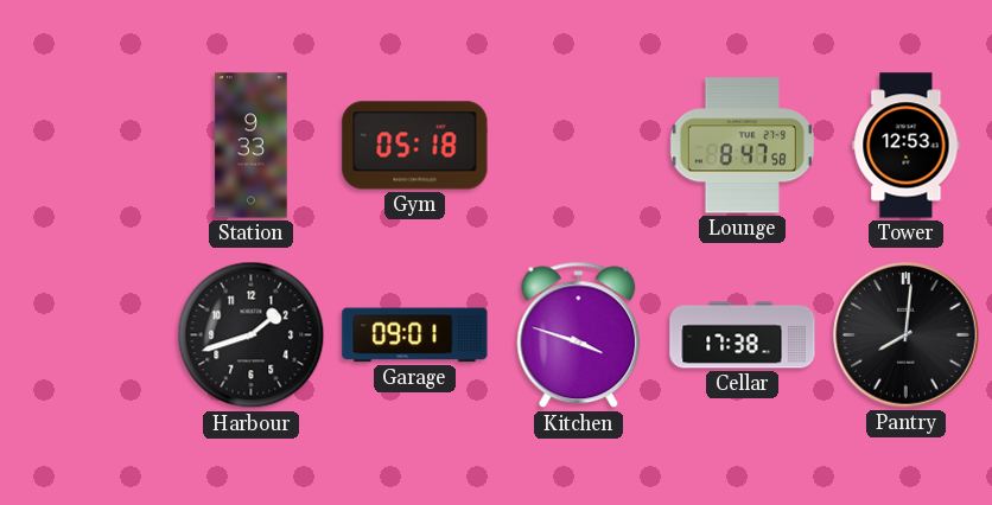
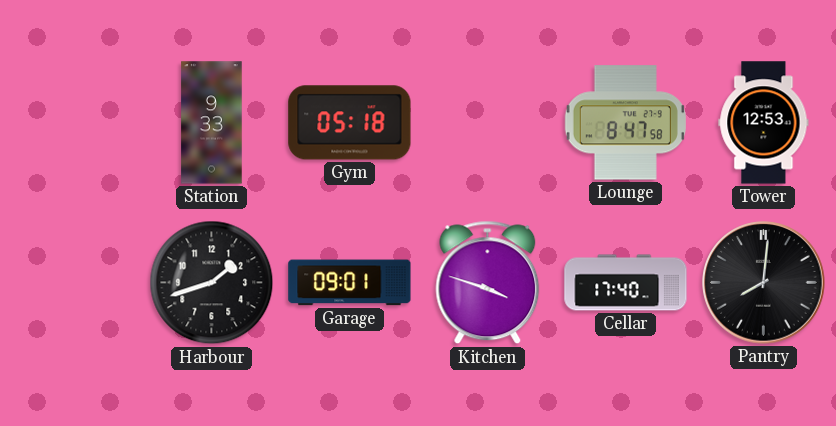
Cellar: 17:38 -> 17:40
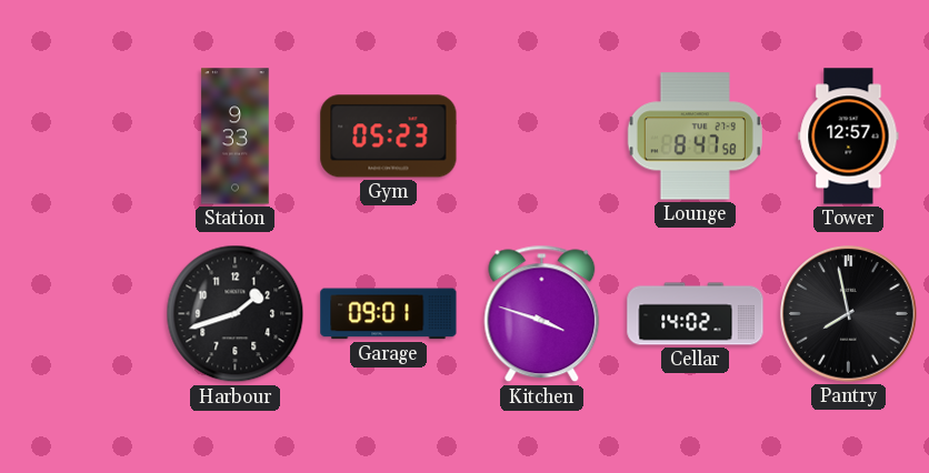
Gym: 05:18 -> 05:23
Tower: 12:53 -> 12:57
Cellar: 17:40 -> 14:02
Pantry: 8:01 -> 7:58
